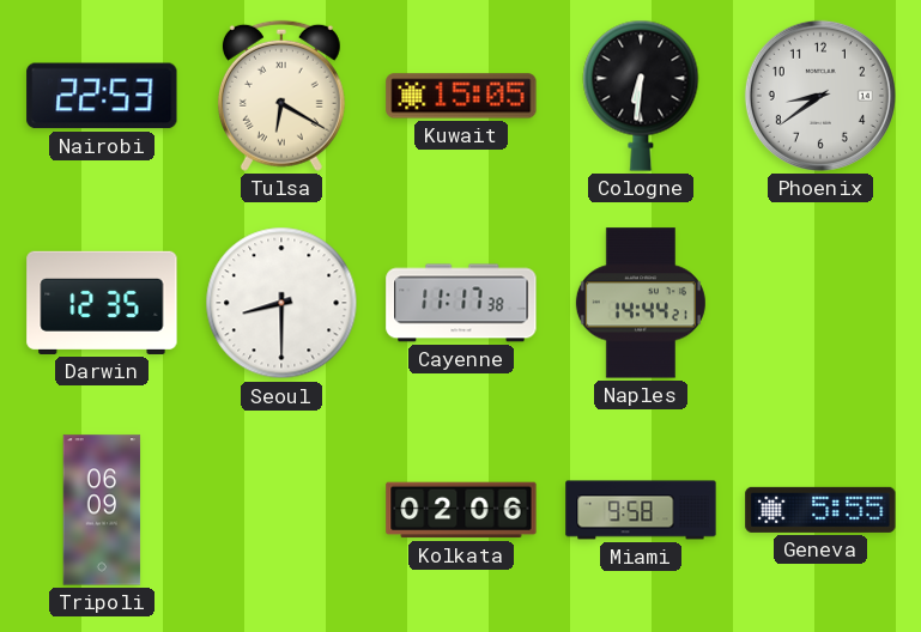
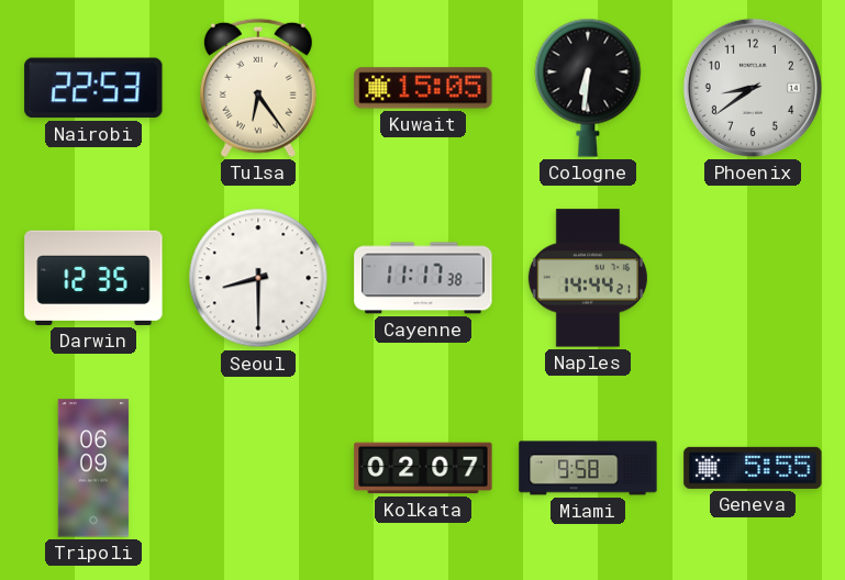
Tulsa: 6:20 -> 6:24
Kolkata: 02:06 -> 02:07
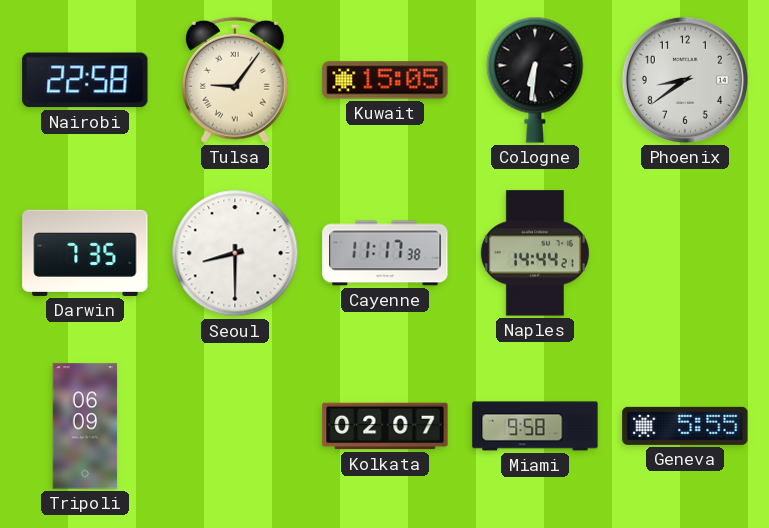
Nairobi: 22:53 -> 22:58
Tulsa: 6:24 -> 9:06
Darwin: 12:35 -> 7:35
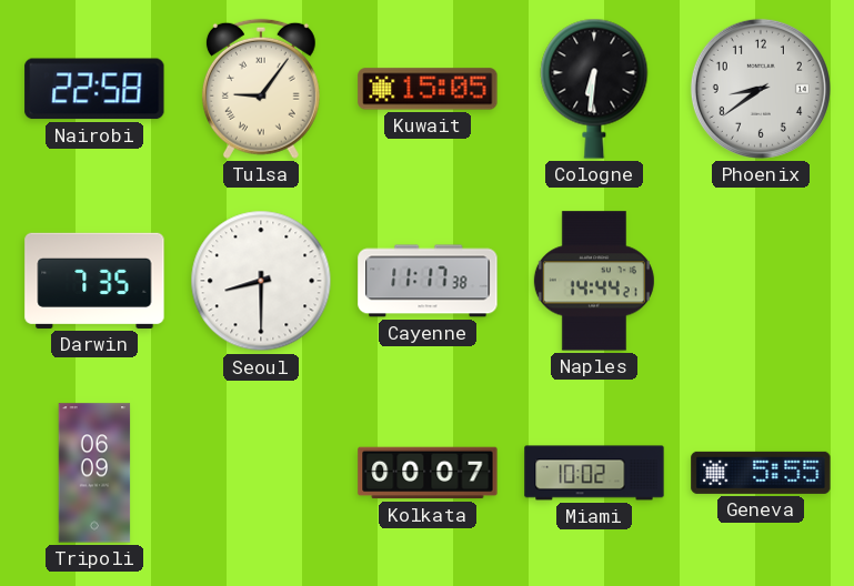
Kolkata: 02:07 -> 00:07
Miami: 9:58 -> 10:02
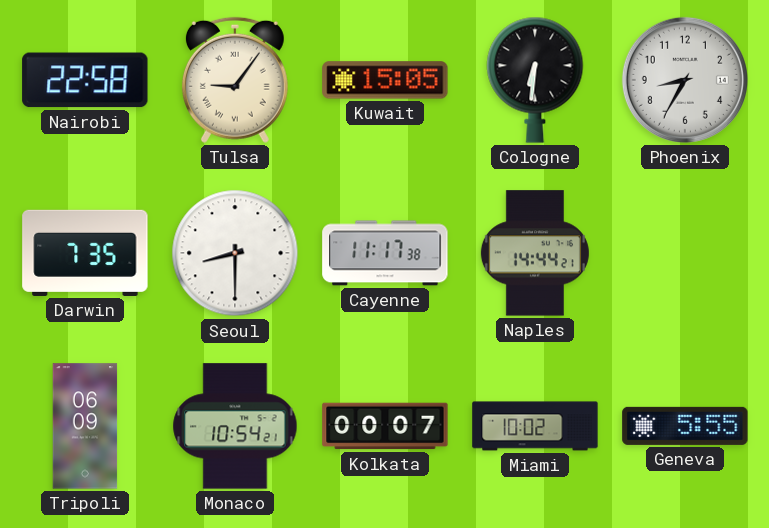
Phoenix: 8:39 -> 8:35
Monaco: none -> 10:54
